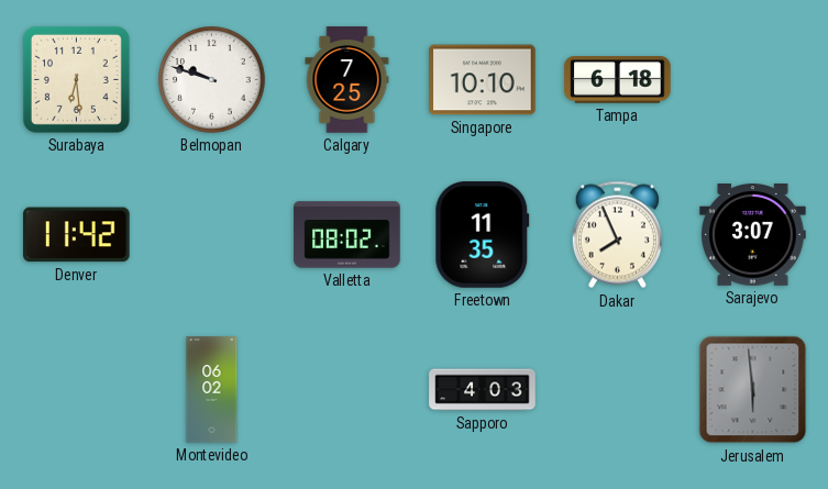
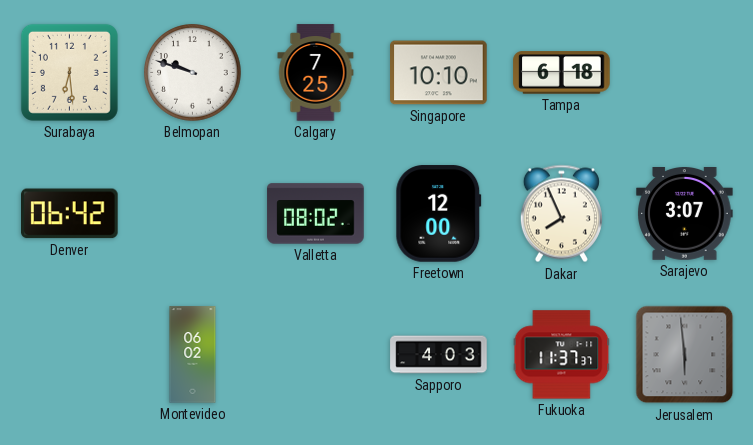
Denver: 11:42 -> 06:42
Freetown: 11:35 -> 12:00
Fukuoka: none -> 11:37
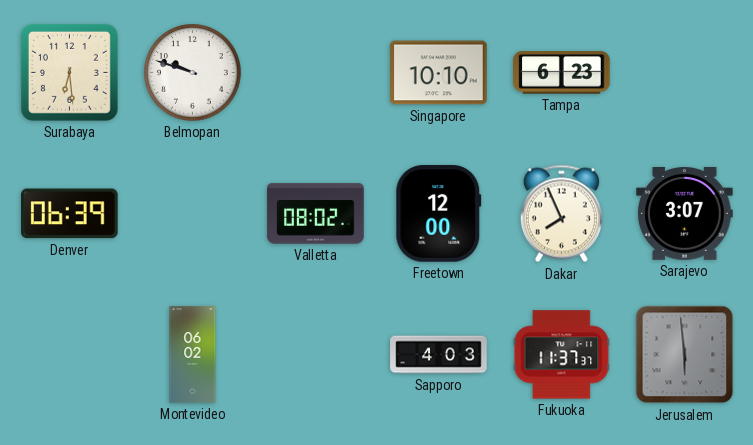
Calgary: 7:25 -> none
Tampa: 6:18 -> 6:23
Denver: 06:42 -> 06:39
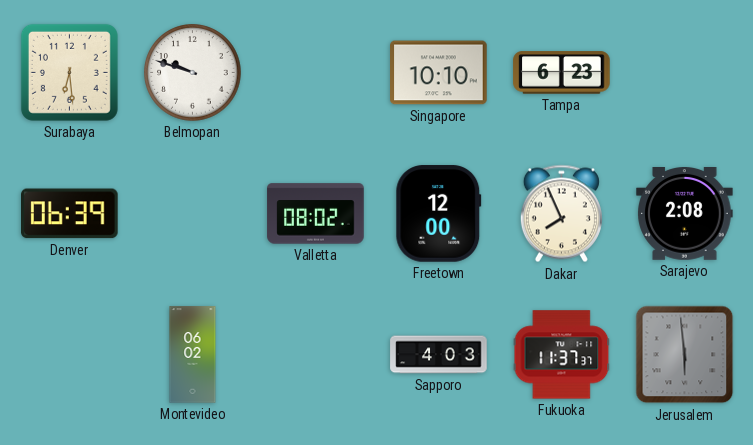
Sarajevo: 3:07 -> 2:08
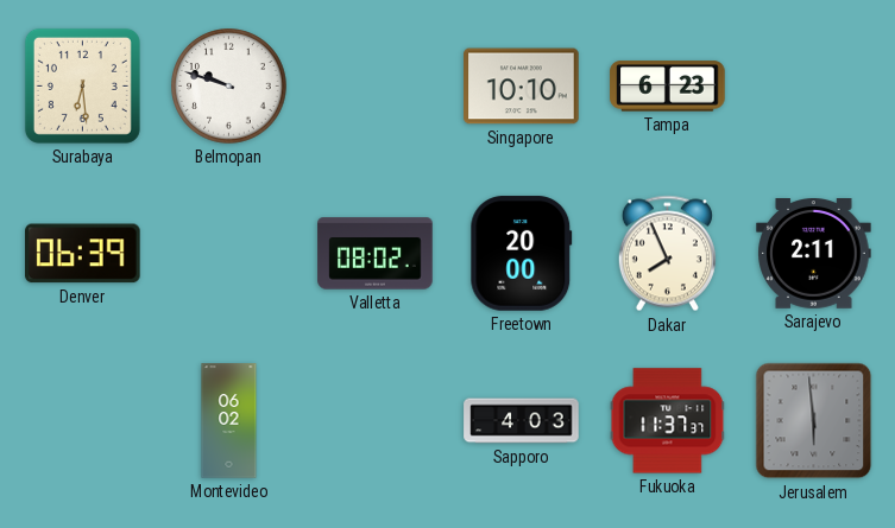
Freetown: 12:00 -> 20:00
Sarajevo: 2:08 -> 2:11
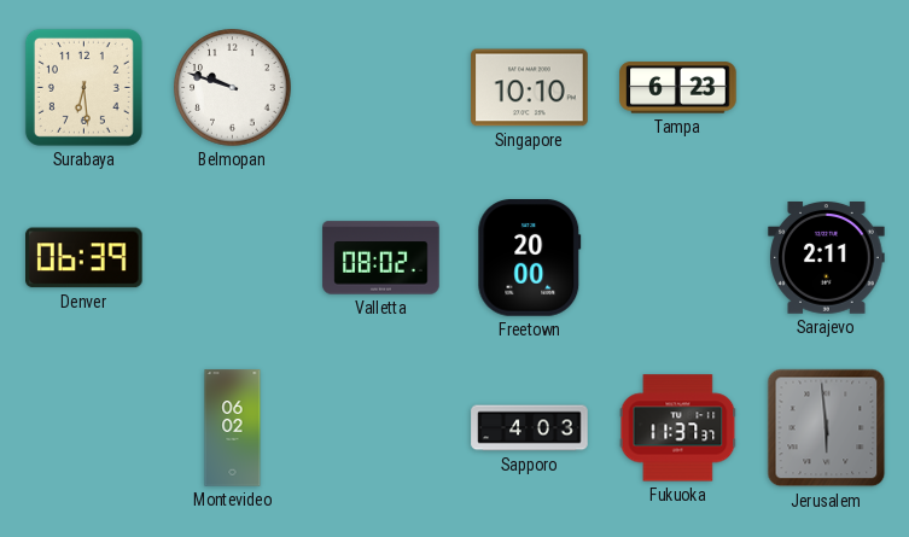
Dakar: 7:56 -> none
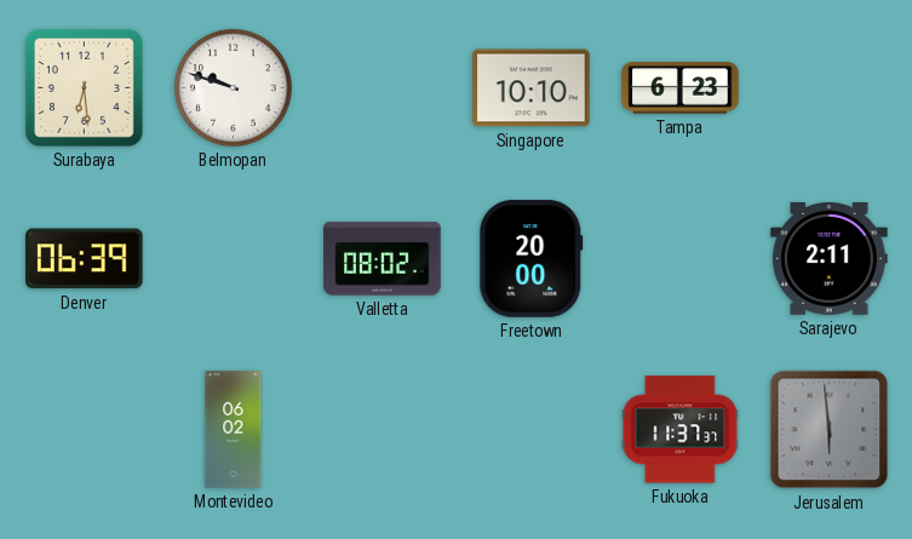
Sapporo: 4:03 -> none
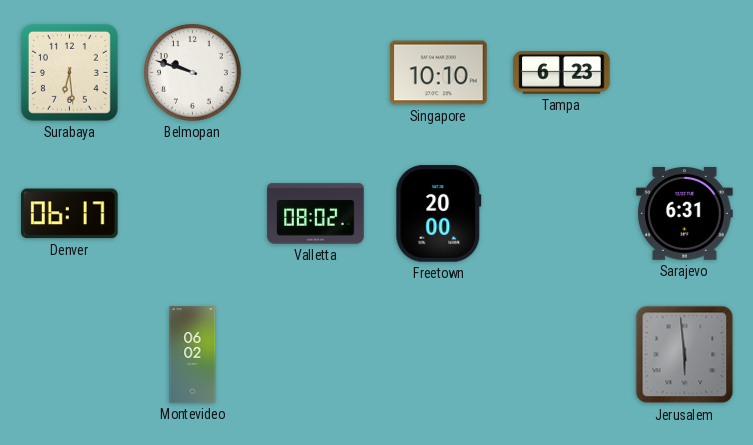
Denver: 06:39 -> 06:17
Sarajevo: 2:11 -> 6:31
Fukuoka: 11:37 -> none
